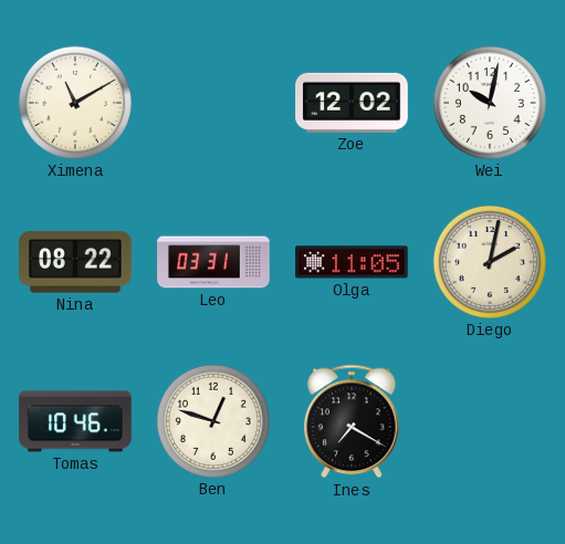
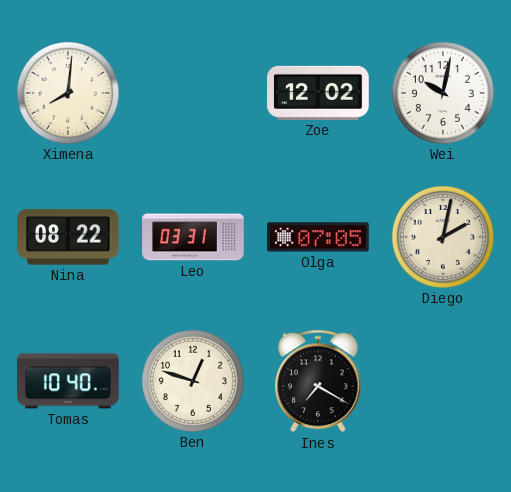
Ximena: 11:10 -> 8:01
Olga: 11:05 -> 07:05
Tomas: 10:46 -> 10:40
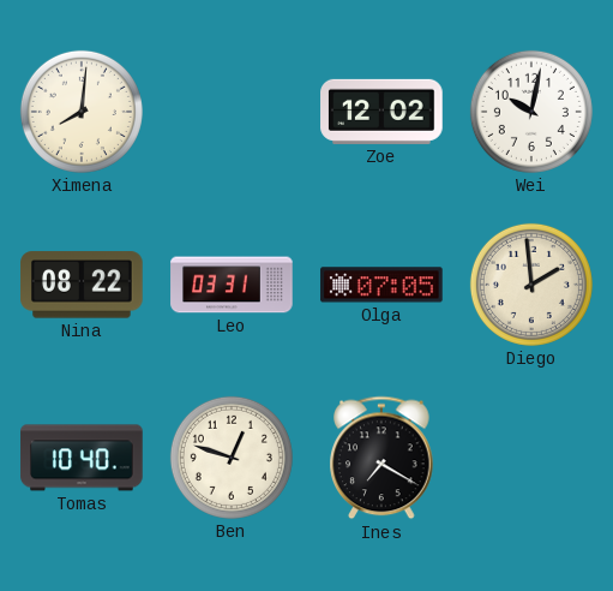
Diego: 2:02 -> 1:59
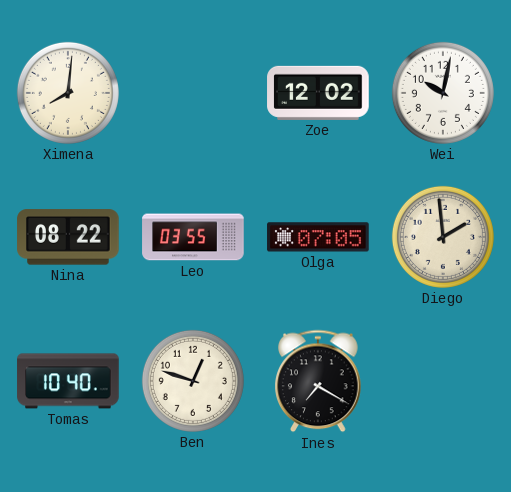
Leo: 03:31 -> 03:55
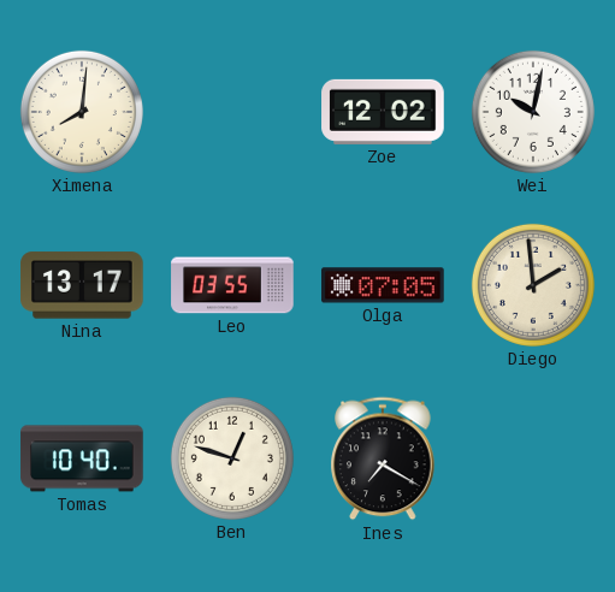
Nina: 08:22 -> 13:17
